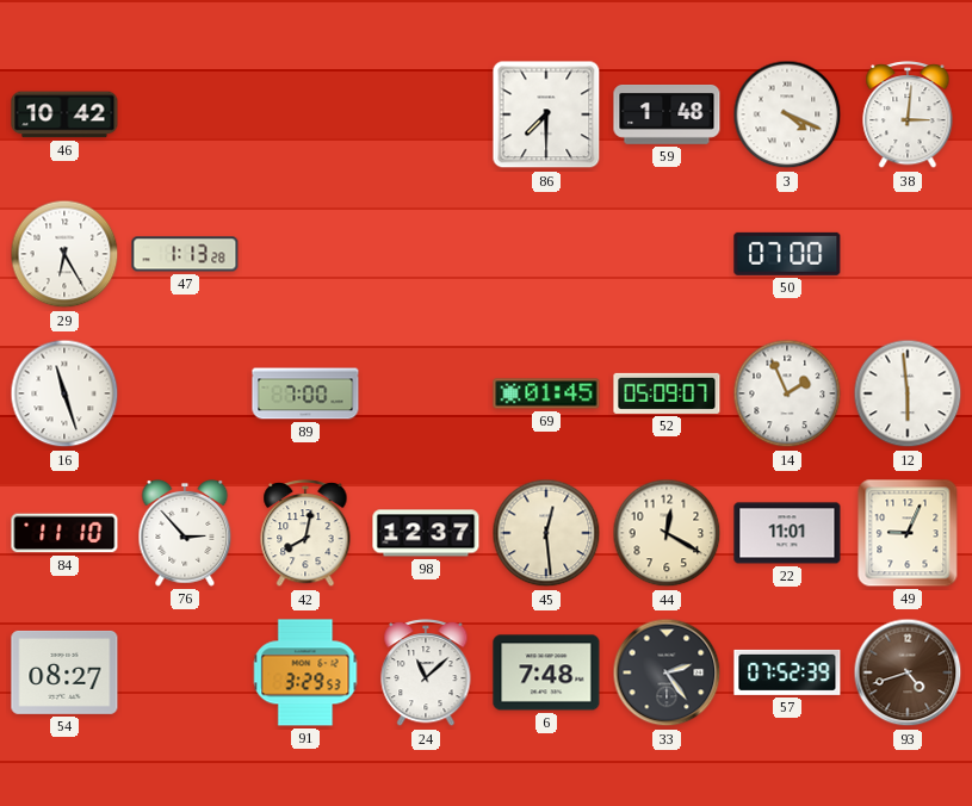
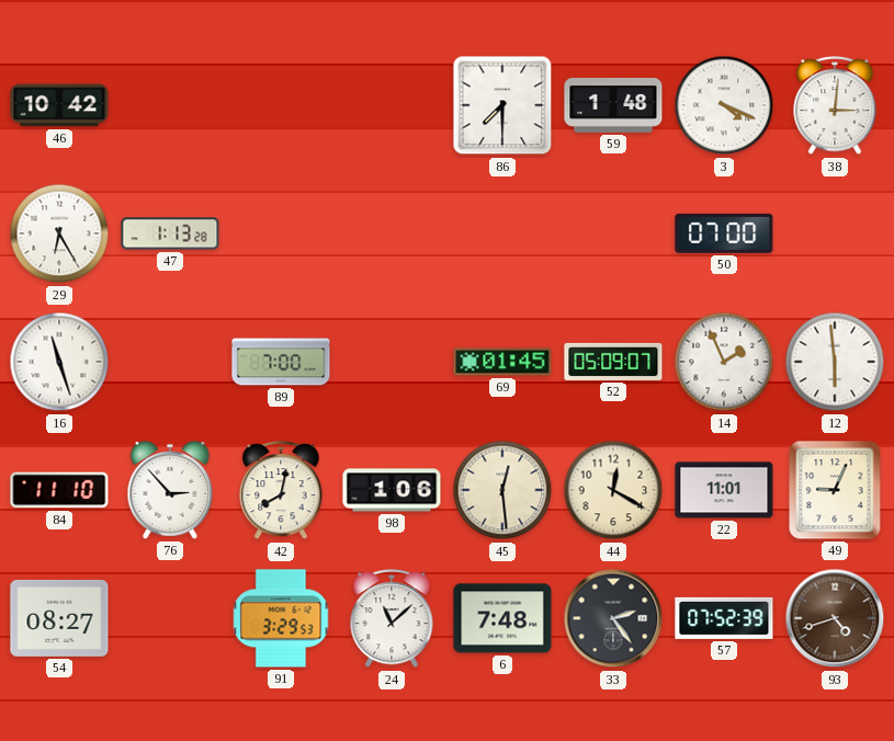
98: 12:37 -> 1:06
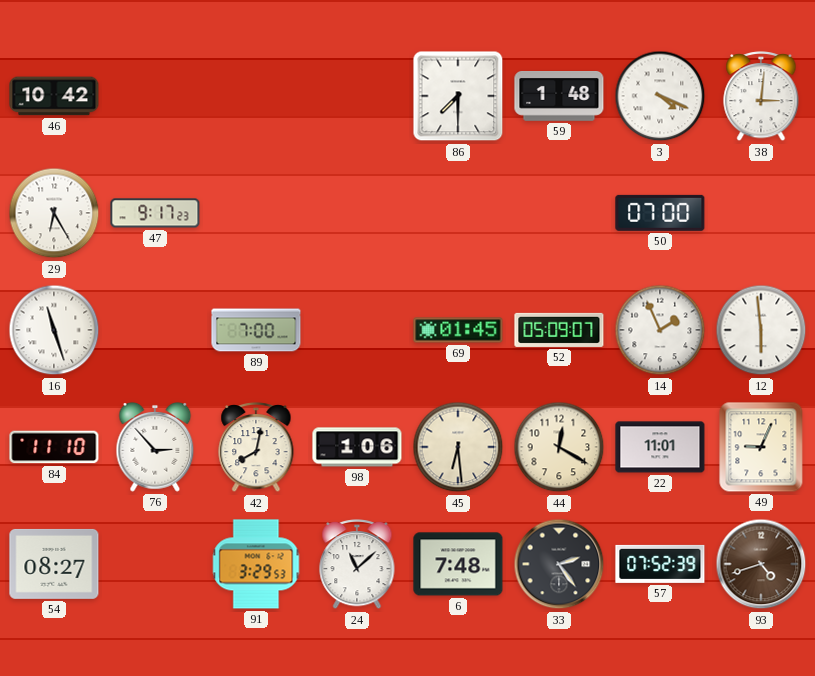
47: 1:13 -> 9:17
45: 12:29 -> 6:29
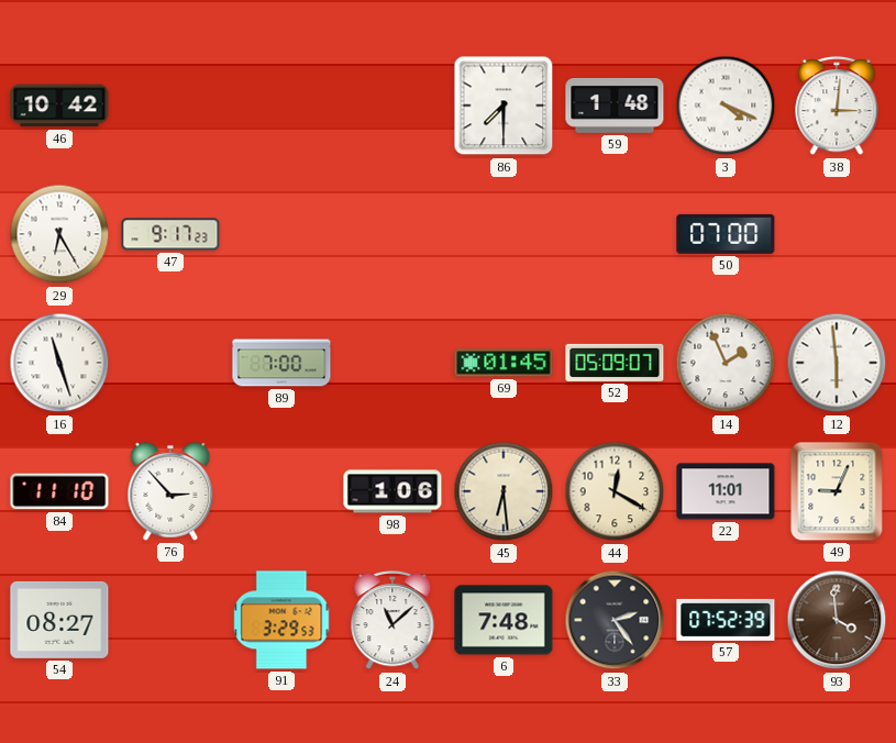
42: 8:02 -> none
93: 4:42 -> 3:59
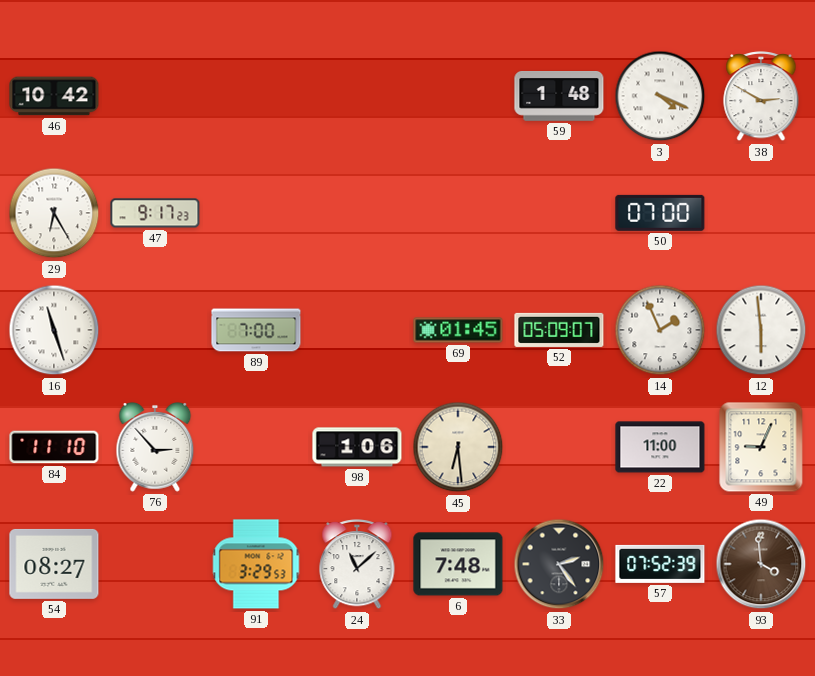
86: 7:30 -> none
38: 3:01 -> 2:50
44: 12:20 -> none
22: 11:01 -> 11:00
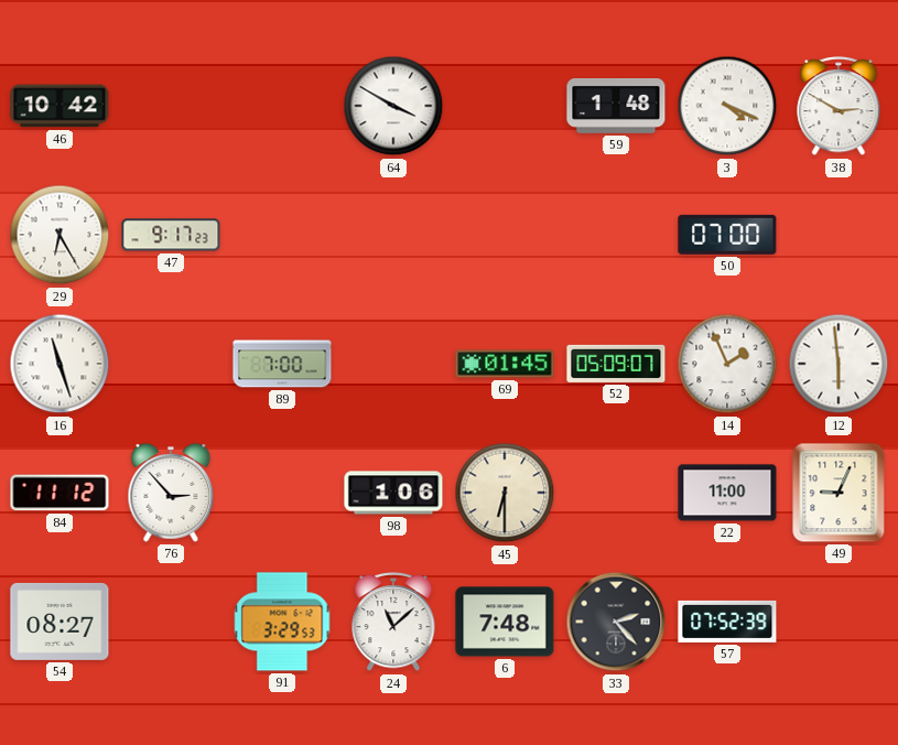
64: none -> 3:50
84: 11:10 -> 11:12
45: 6:29 -> 6:30
33: 2:24 -> 2:23
93: 3:59 -> none
